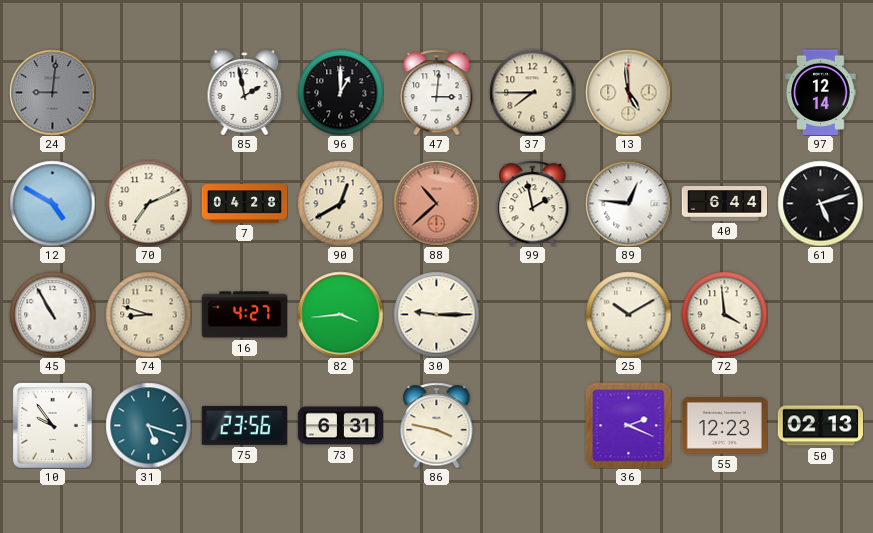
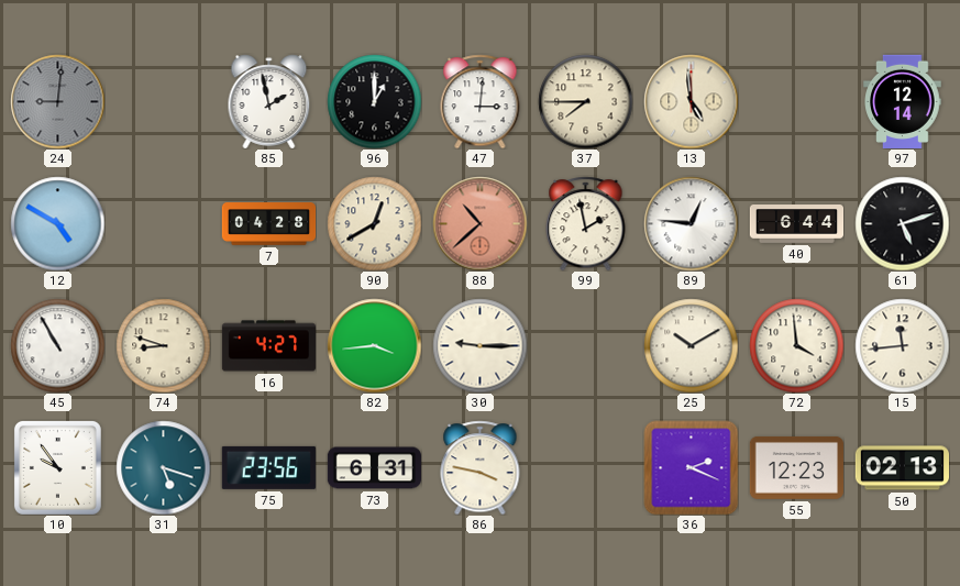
70: 7:11 -> none
15: none -> 11:44
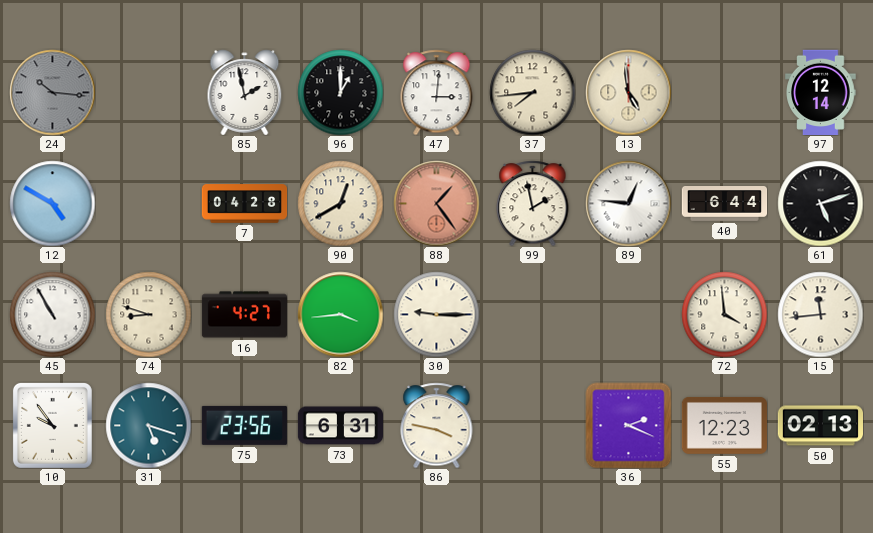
24: 9:01 -> 10:16
37: 7:45 -> 7:44
88: 10:38 -> 1:24
25: 10:10 -> none
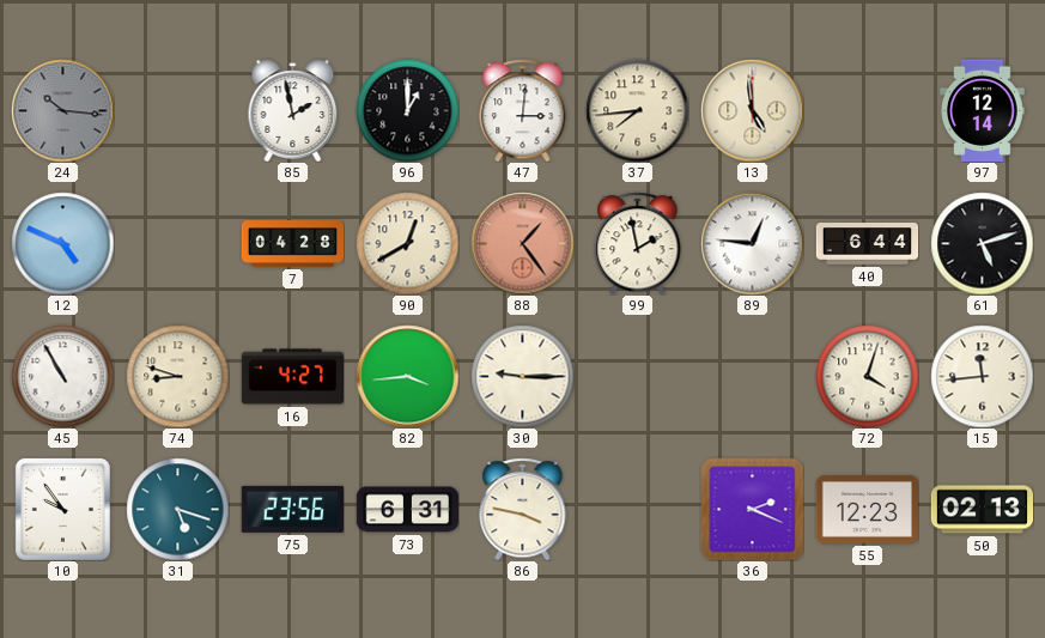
12: 4:50 -> 4:49
72: 3:59 -> 4:03
